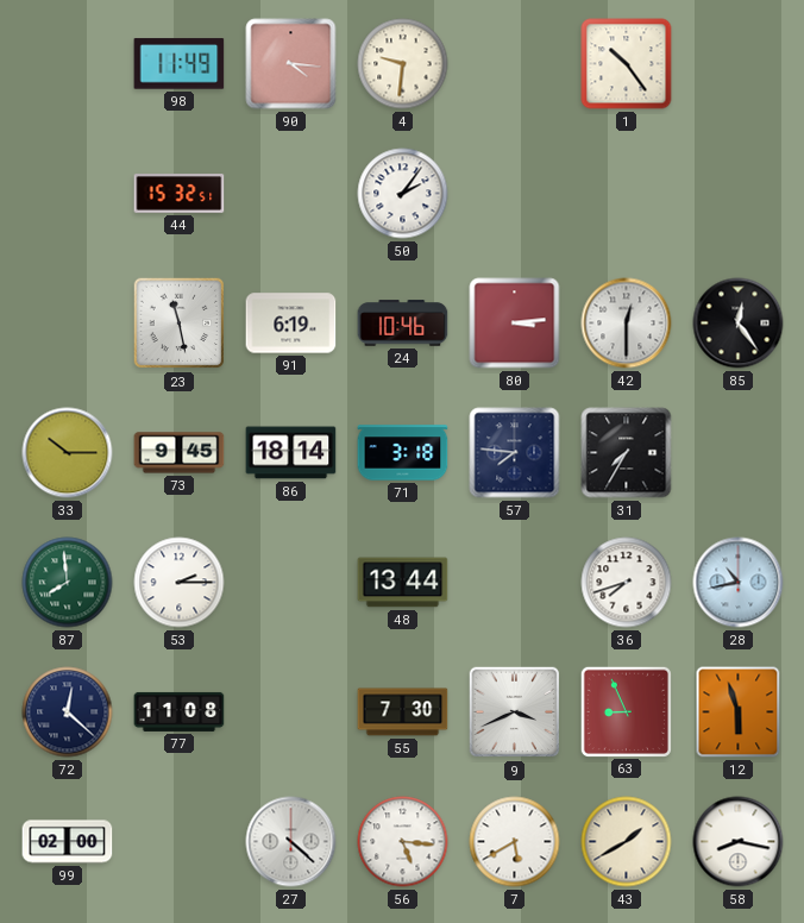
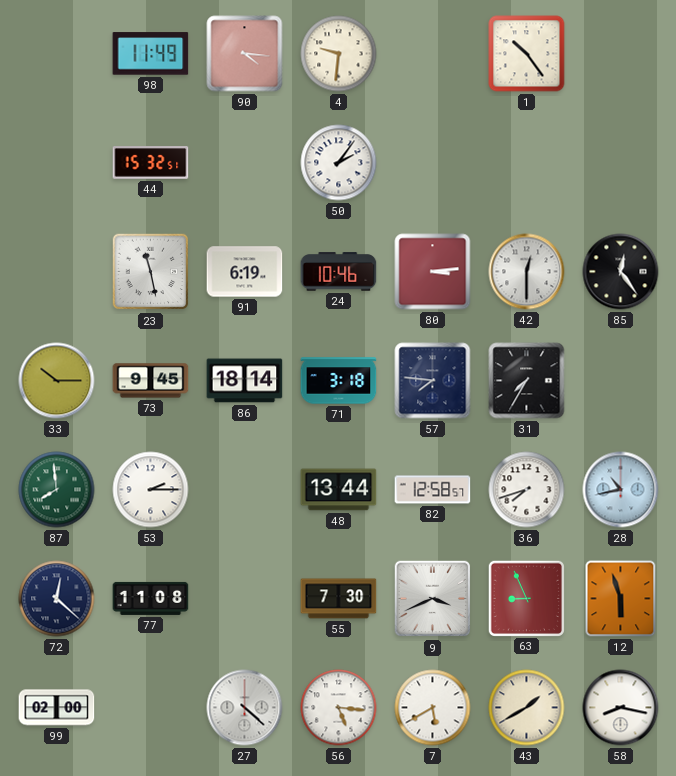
82: none -> 12:58
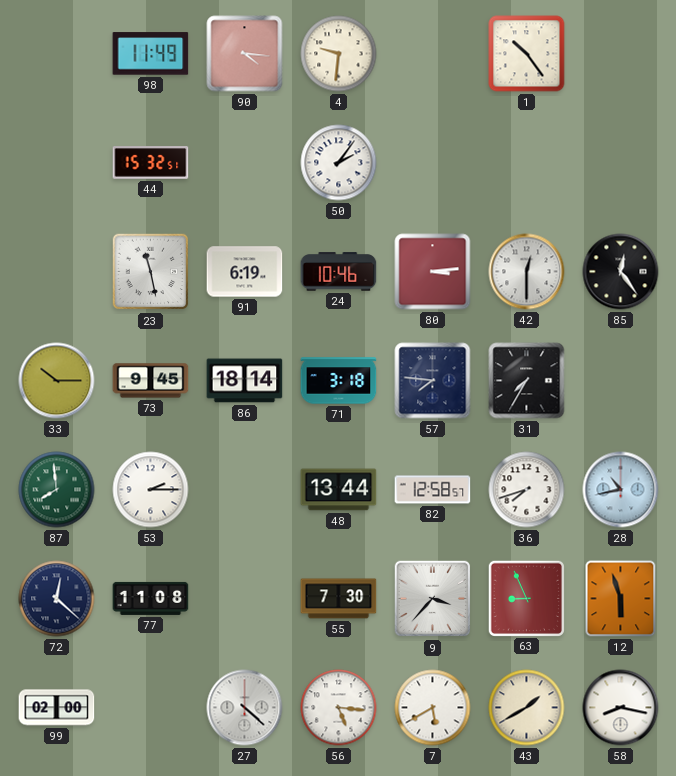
9: 3:41 -> 3:37
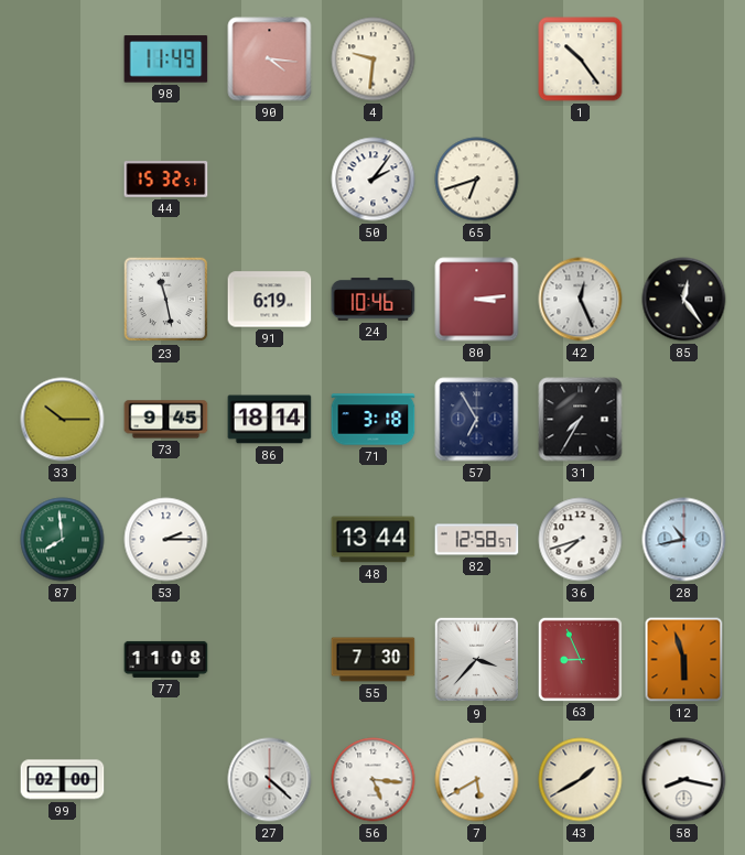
65: none -> 6:42
42: 12:30 -> 12:26
57: 7:46 -> 6:55
72: 12:22 -> none
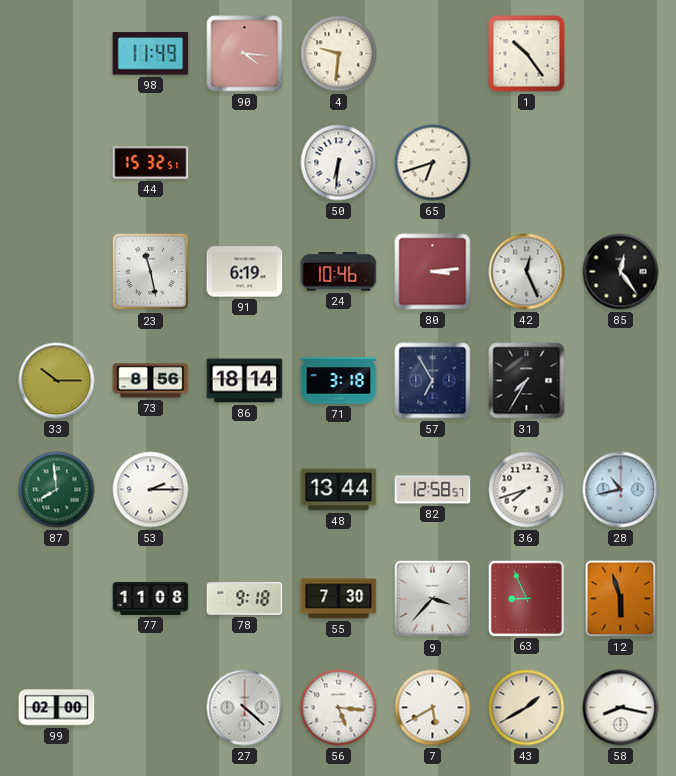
50: 2:06 -> 6:31
73: 9:45 -> 8:56
78: none -> 9:18
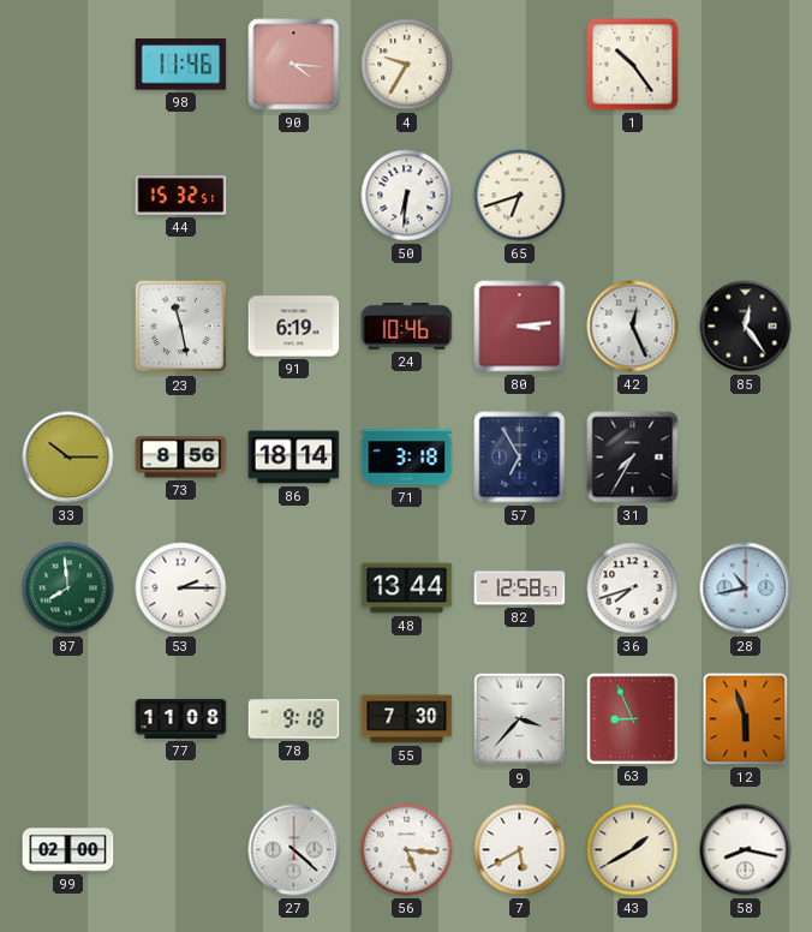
98: 11:49 -> 11:46
4: 9:31 -> 9:35
